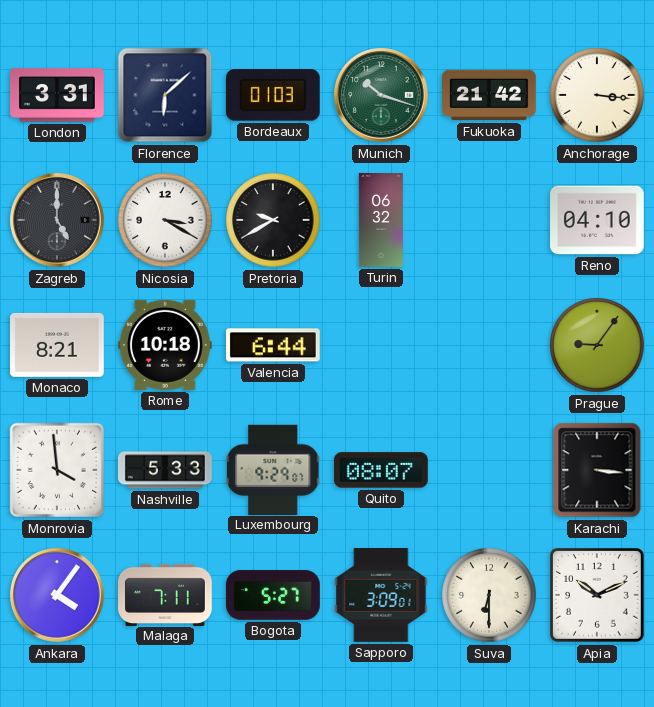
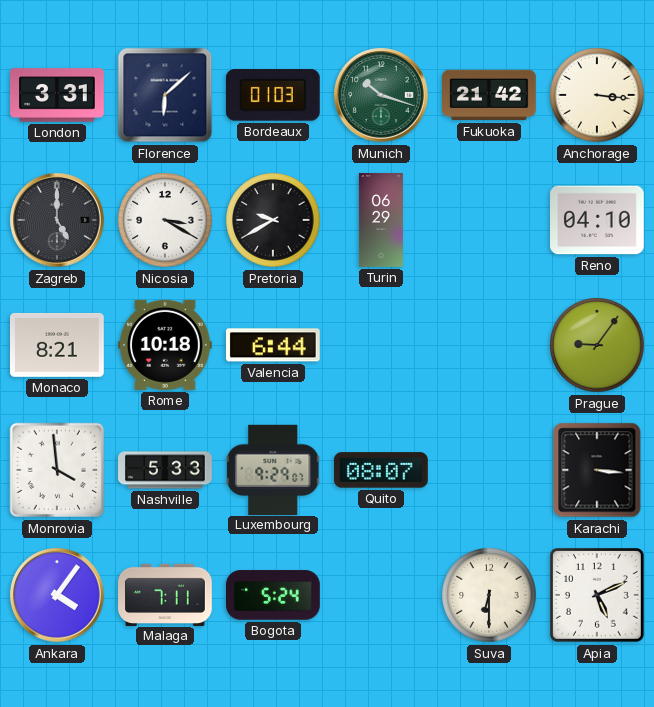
Turin: 06:32 -> 06:29
Bogota: 5:27 -> 5:24
Sapporo: 3:09 -> none
Apia: 10:11 -> 5:11
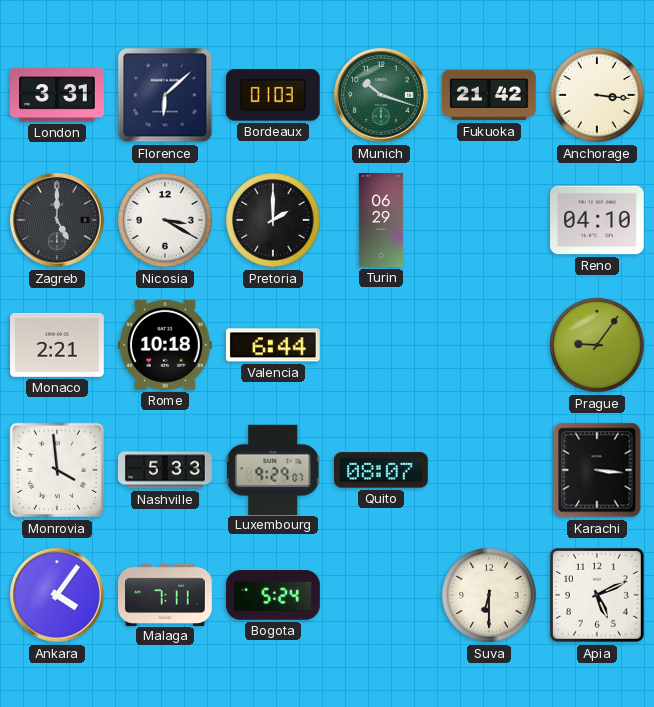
Pretoria: 9:40 -> 2:00
Monaco: 8:21 -> 2:21
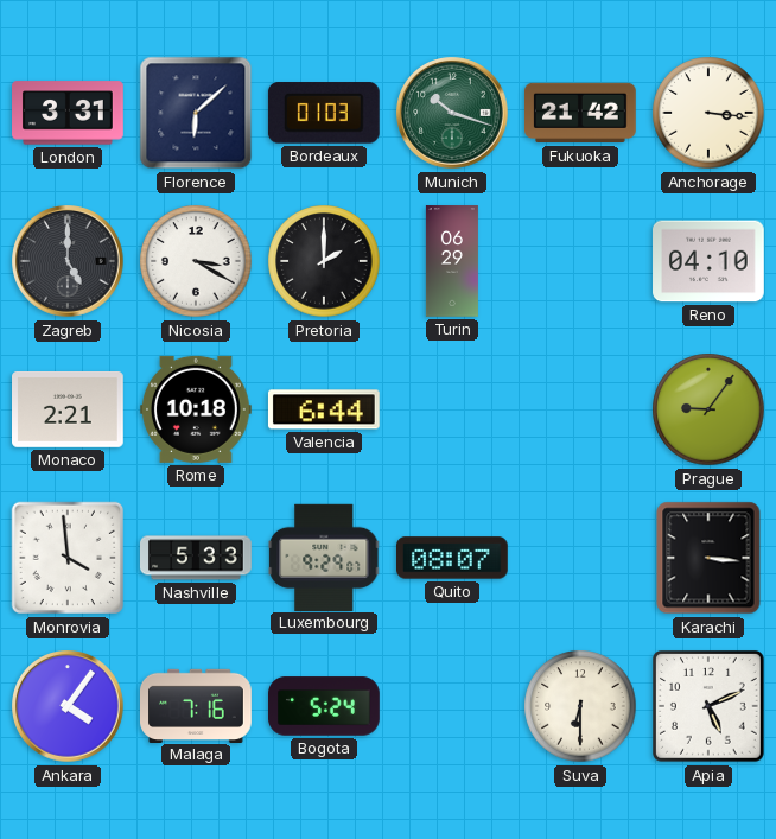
Malaga: 7:11 -> 7:16
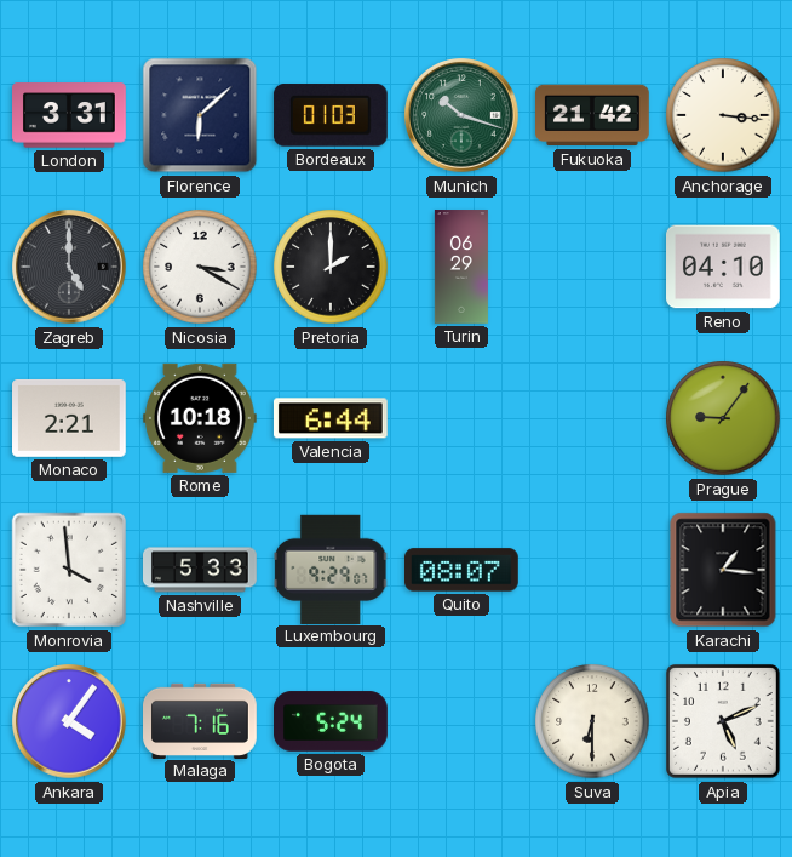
Karachi: 3:16 -> 1:16
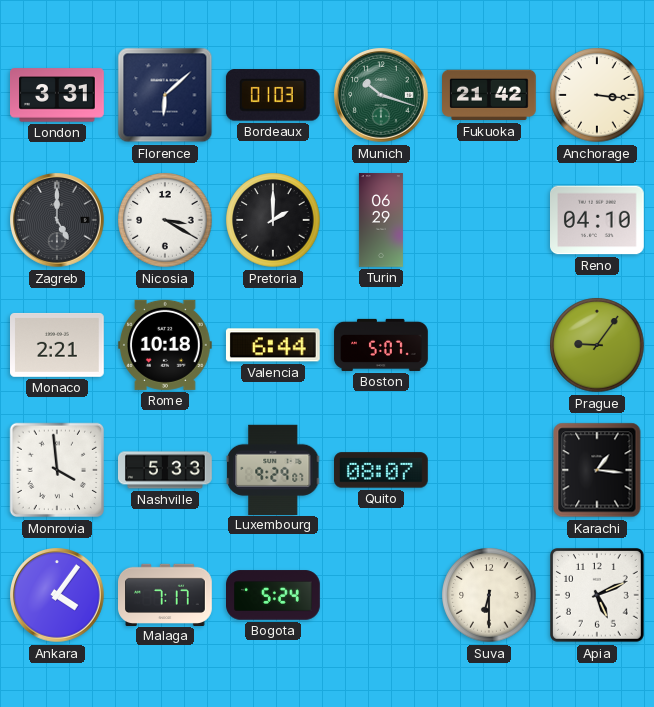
Boston: none -> 5:07
Malaga: 7:16 -> 7:17
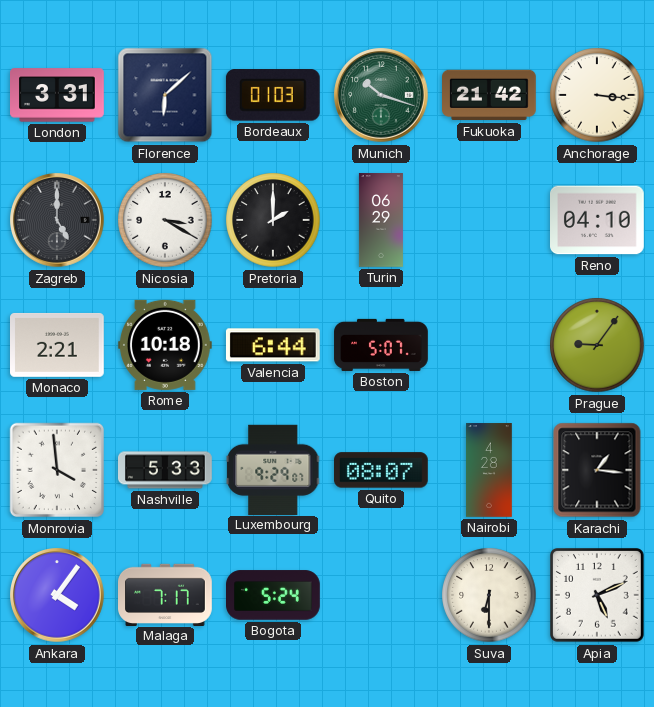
Nairobi: none -> 4:28
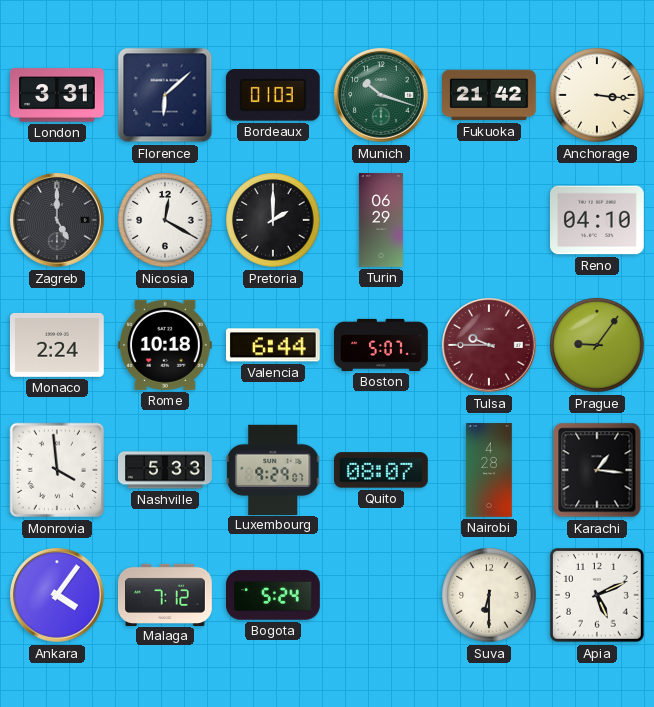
Nicosia: 3:20 -> 12:20
Monaco: 2:21 -> 2:24
Tulsa: none -> 9:45
Malaga: 7:17 -> 7:12
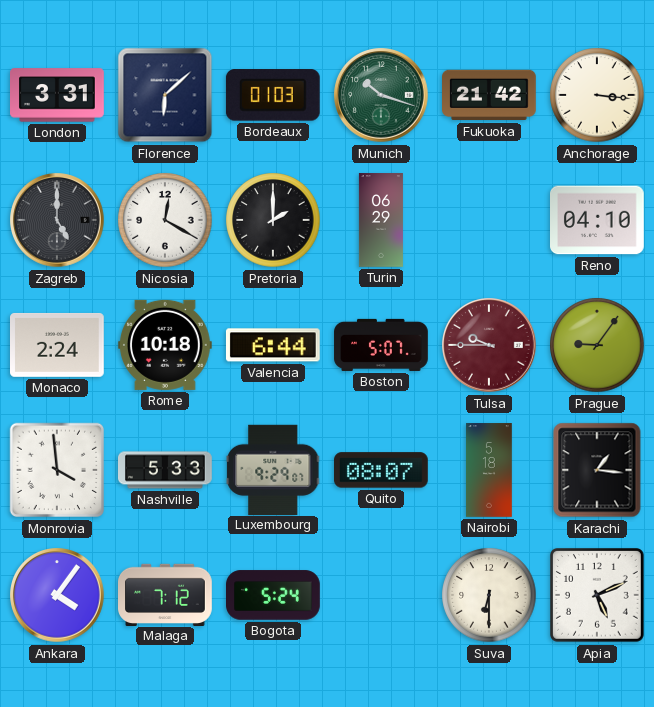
Nairobi: 4:28 -> 5:18
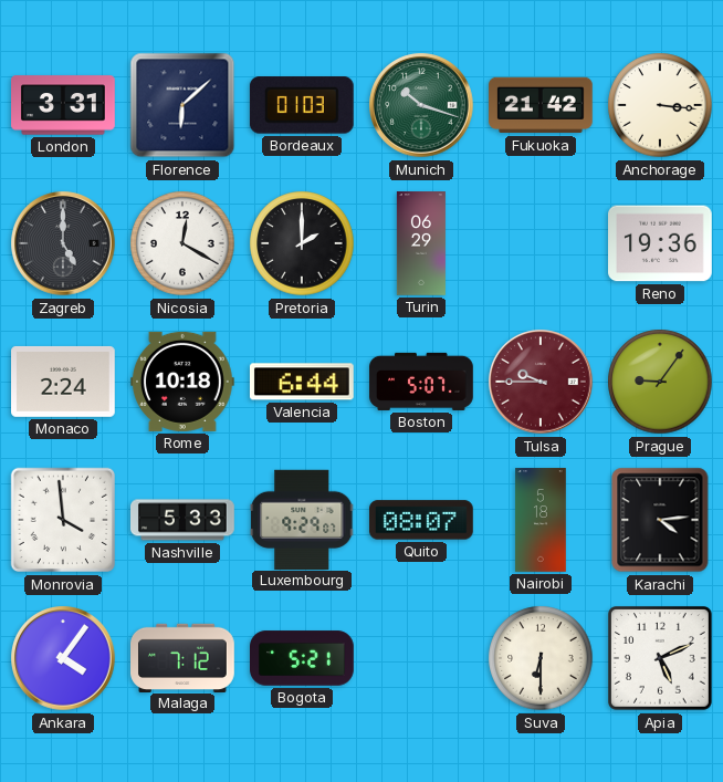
Reno: 04:10 -> 19:36
Karachi: 1:16 -> 4:14
Bogota: 5:24 -> 5:21
